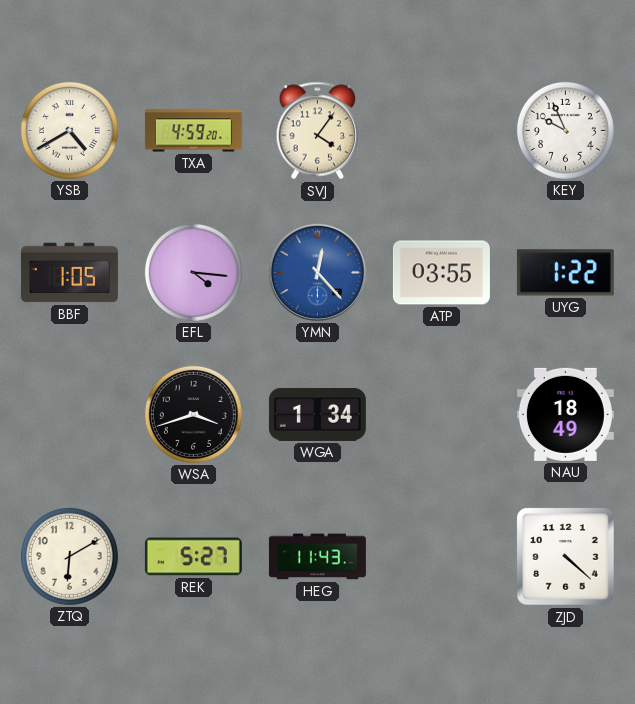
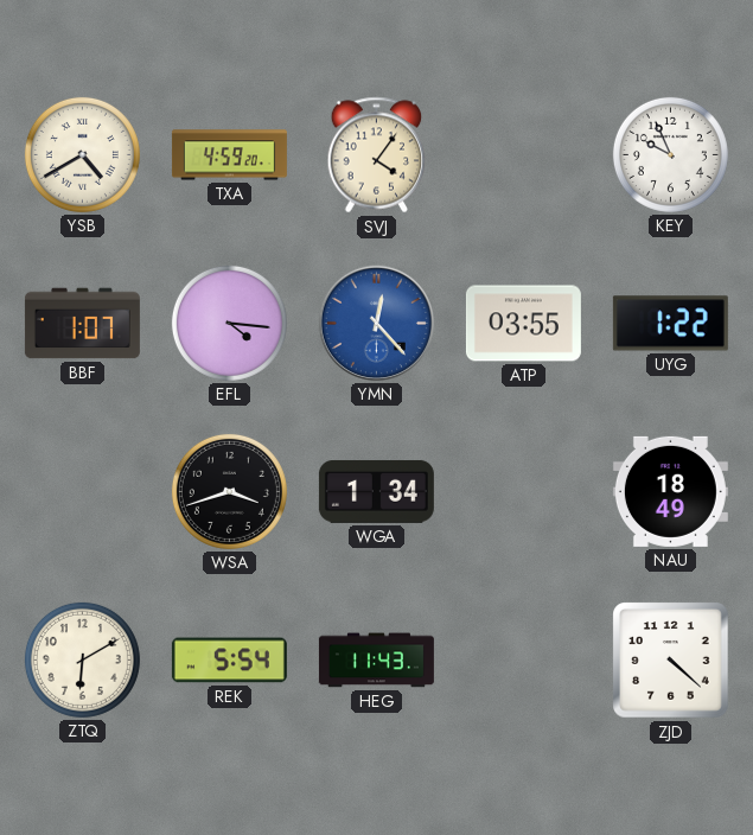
BBF: 1:05 -> 1:07
REK: 5:27 -> 5:54
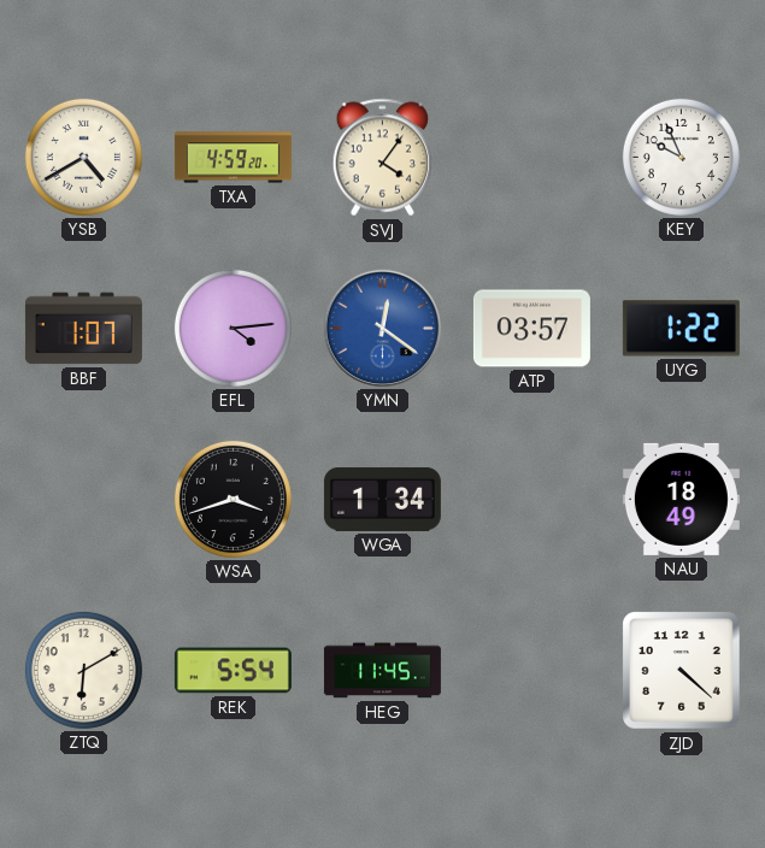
EFL: 4:16 -> 4:14
YMN: 12:23 -> 12:21
ATP: 03:55 -> 03:57
HEG: 11:43 -> 11:45
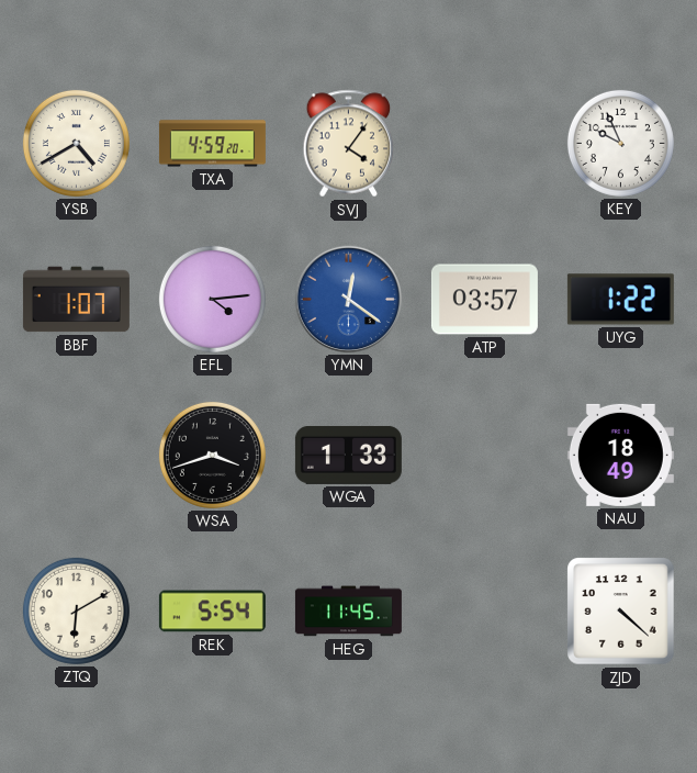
WGA: 1:34 -> 1:33
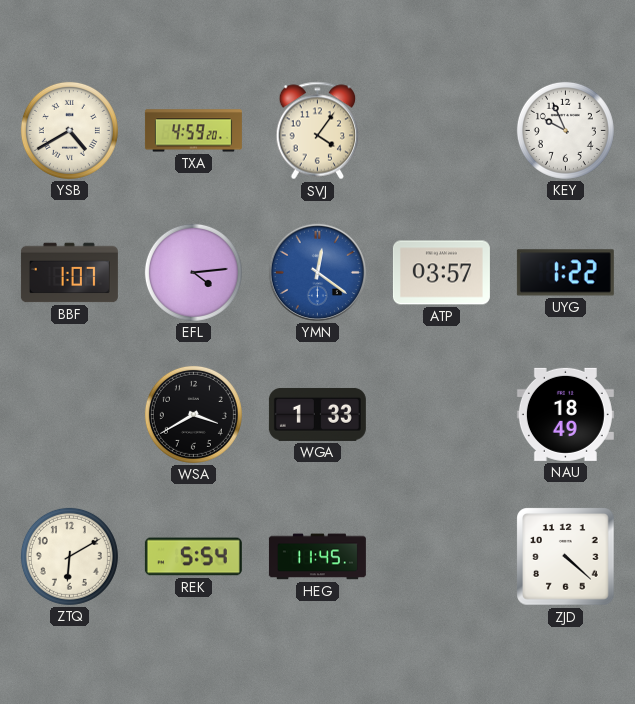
WSA: 3:42 -> 3:40
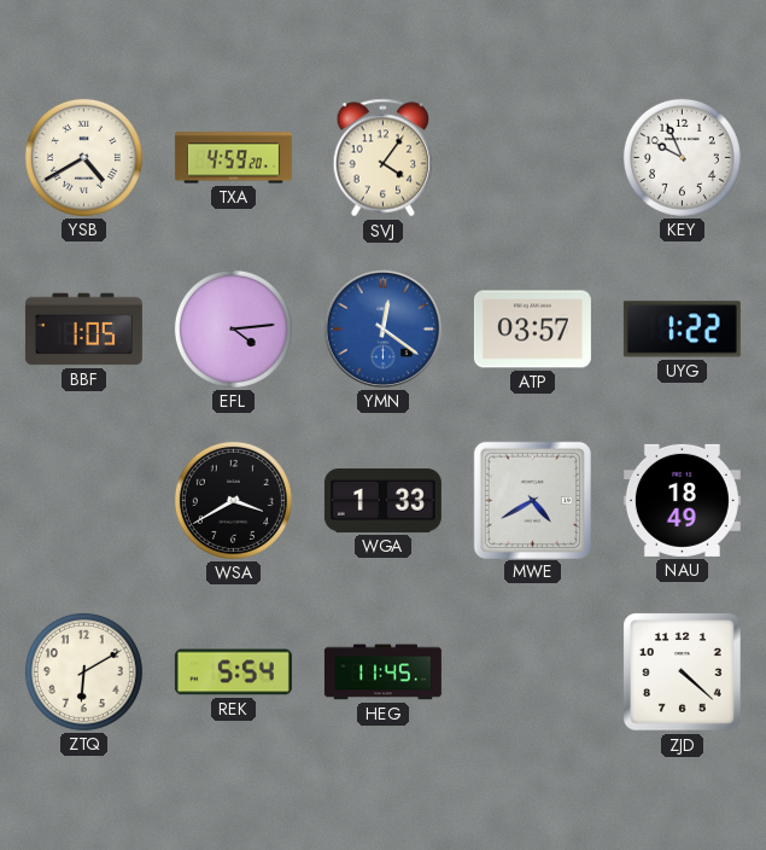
BBF: 1:07 -> 1:05
MWE: none -> 4:40
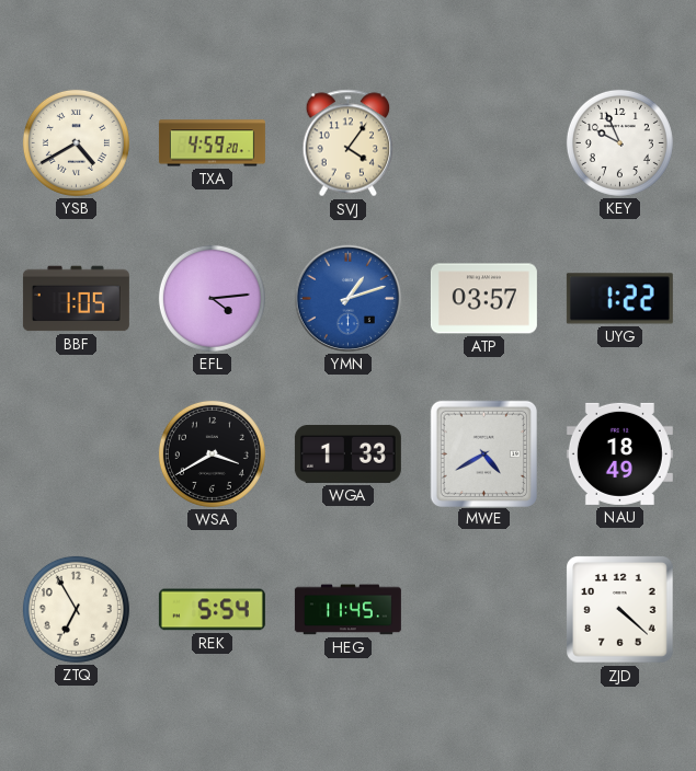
YMN: 12:21 -> 1:12
ZTQ: 6:10 -> 6:55
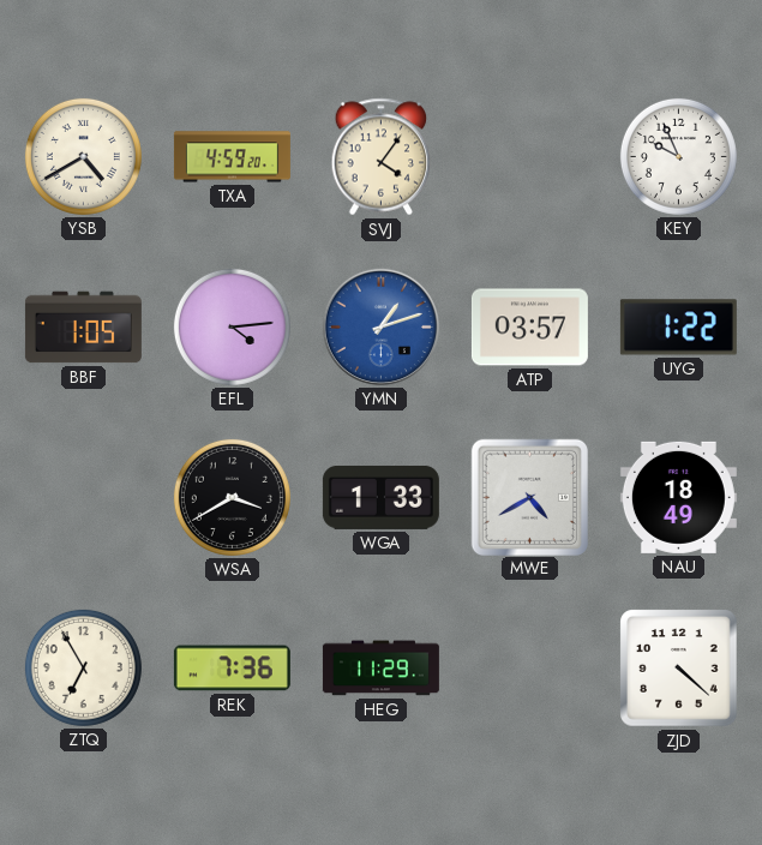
REK: 5:54 -> 7:36
HEG: 11:45 -> 11:29
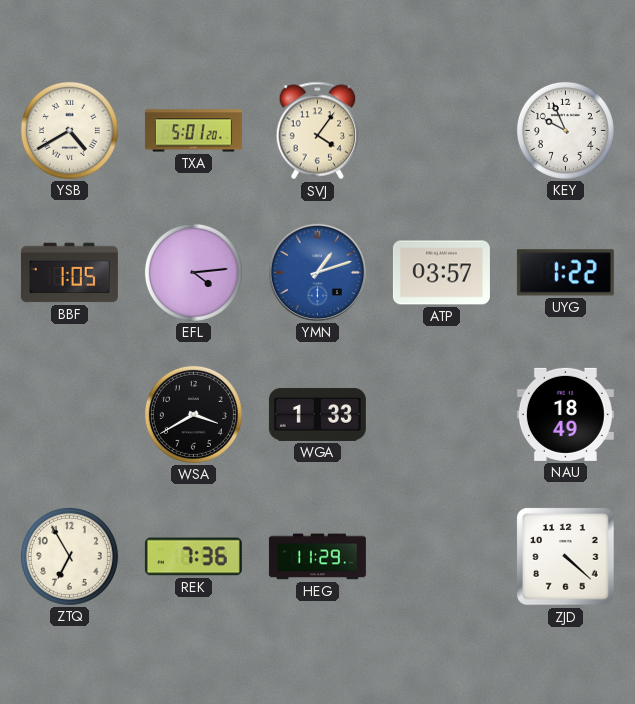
TXA: 4:59 -> 5:01
MWE: 4:40 -> none
